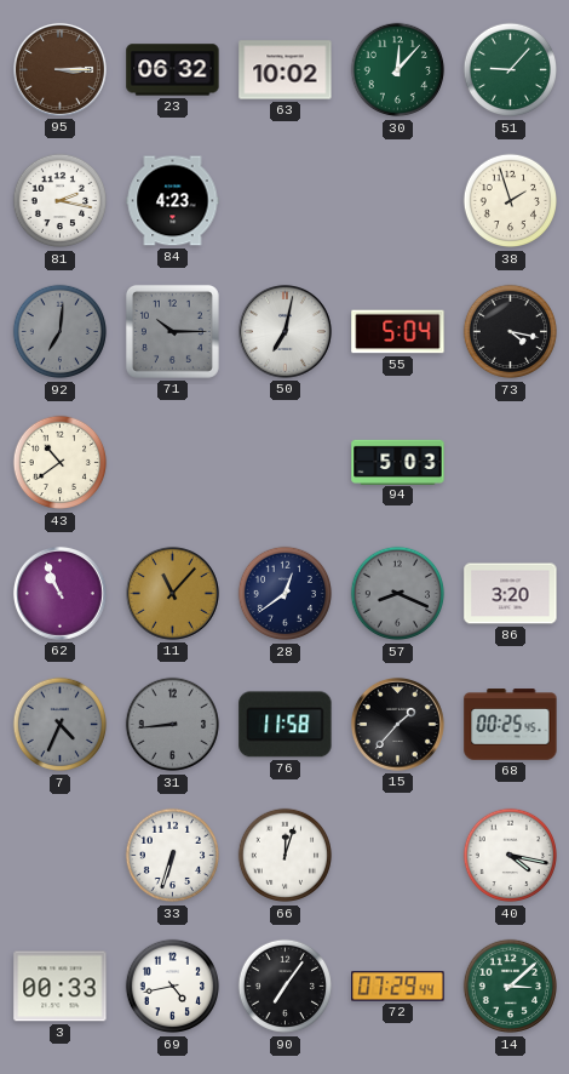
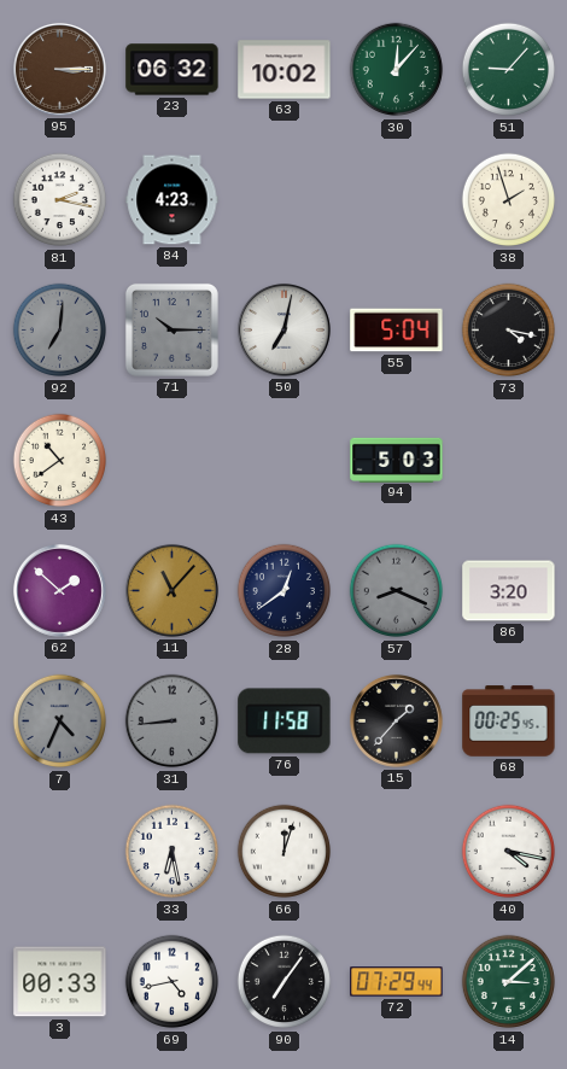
62: 10:56 -> 1:52
33: 6:33 -> 6:28
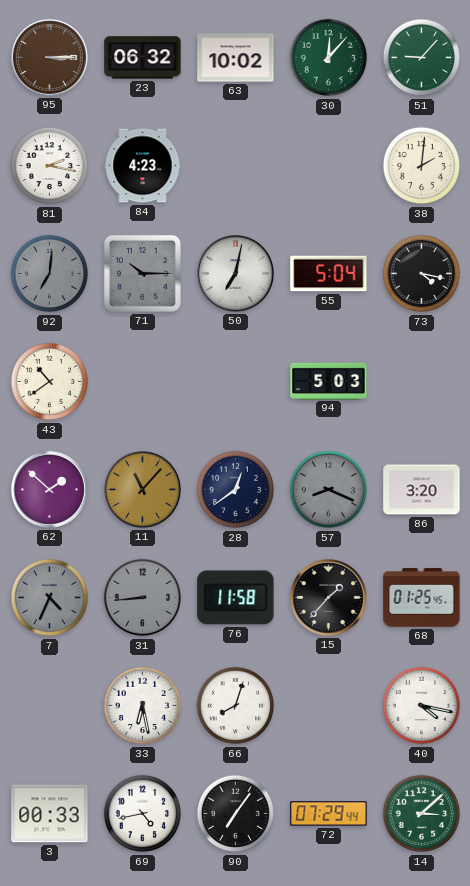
38: 1:57 -> 2:01
68: 00:25 -> 01:25
66: 12:03 -> 8:03
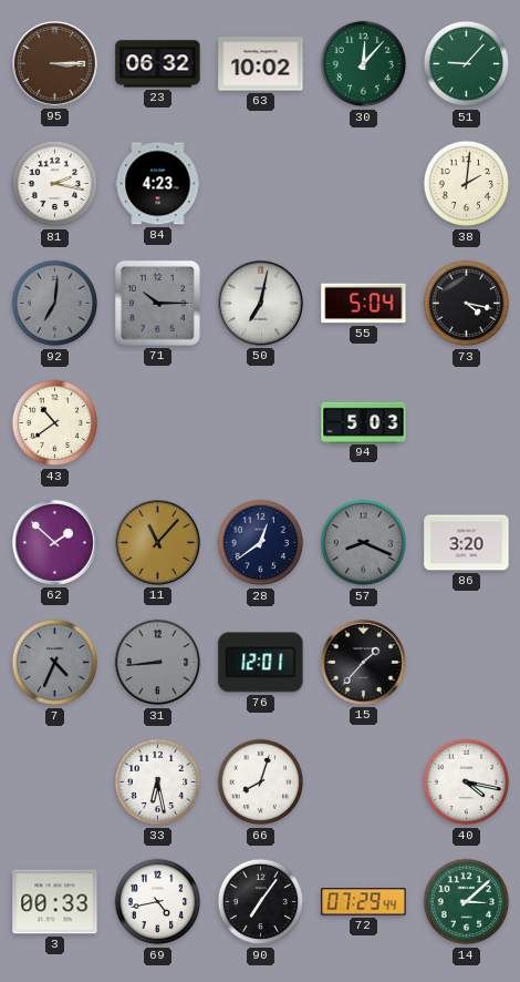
76: 11:58 -> 12:01
68: 01:25 -> none
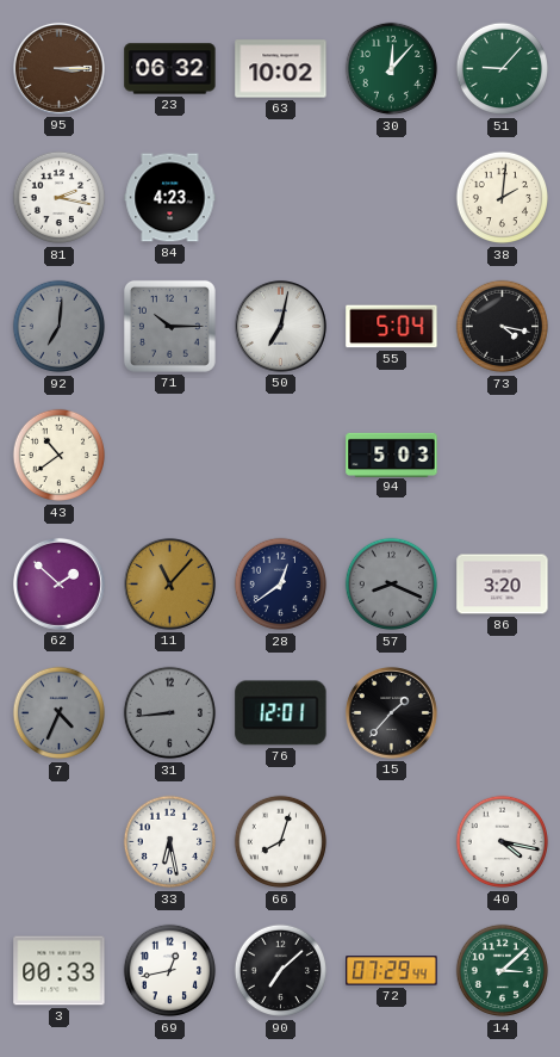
69: 4:43 -> 12:43
90: 7:06 -> 7:08
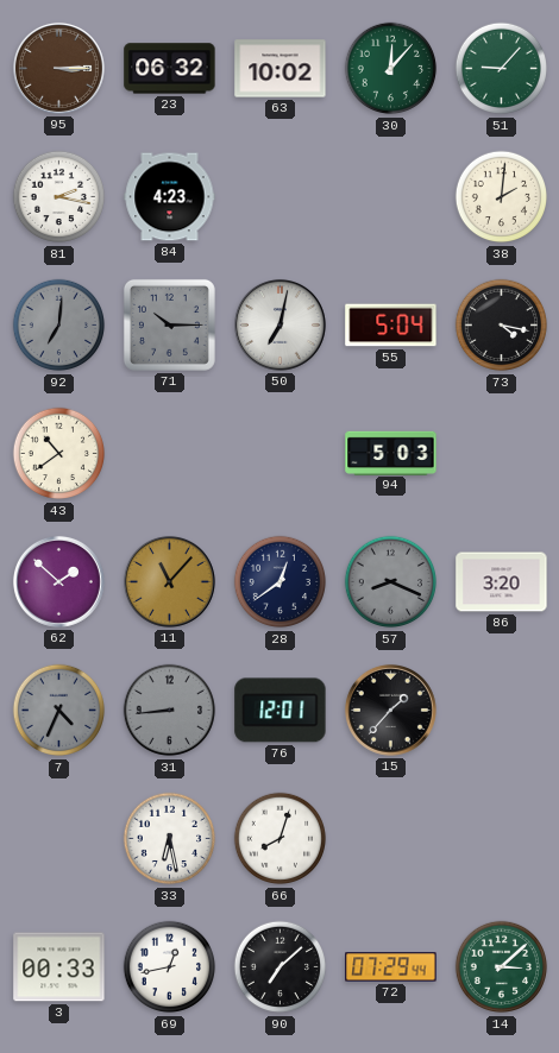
40: 4:17 -> none
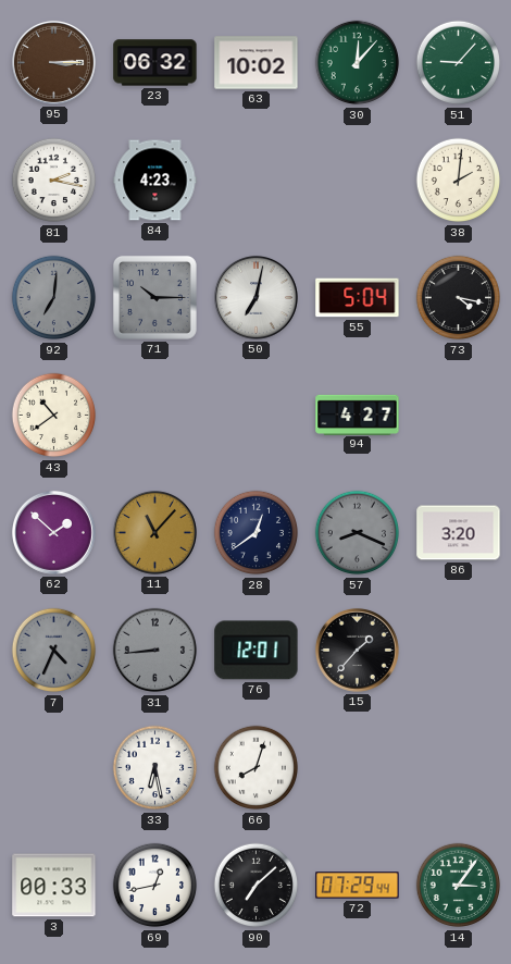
94: 5:03 -> 4:27
14: 3:08 -> 3:06
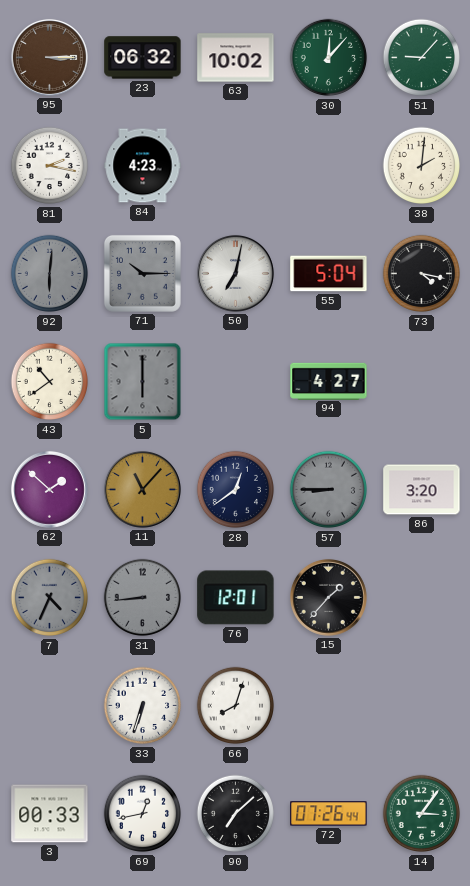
92: 7:01 -> 6:01
5: none -> 6:00
57: 8:19 -> 8:45
33: 6:28 -> 6:33
72: 07:29 -> 07:26
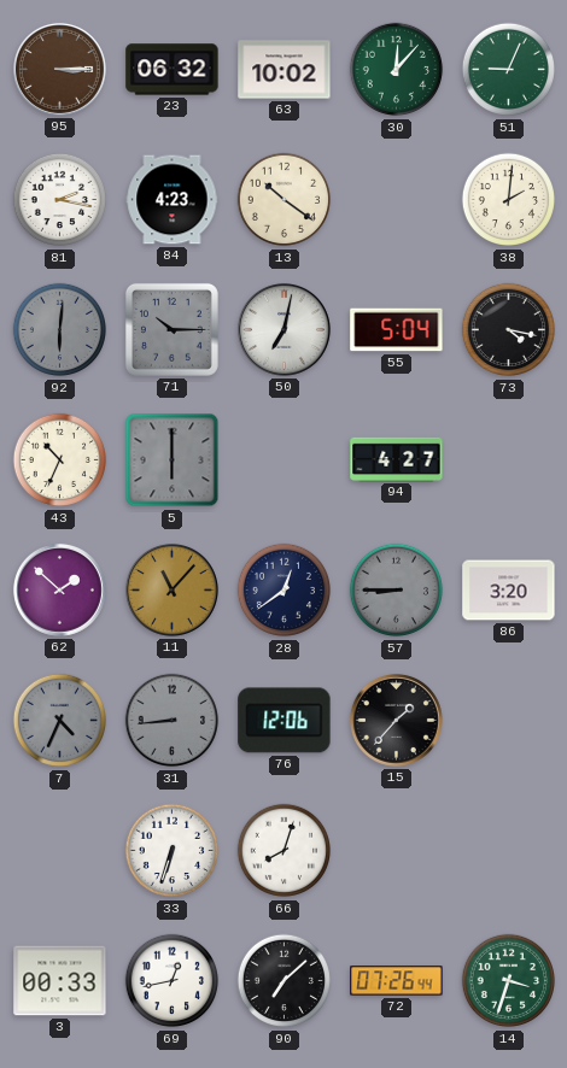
51: 9:07 -> 9:04
13: none -> 10:21
43: 10:39 -> 10:34
76: 12:01 -> 12:06
14: 3:06 -> 3:33
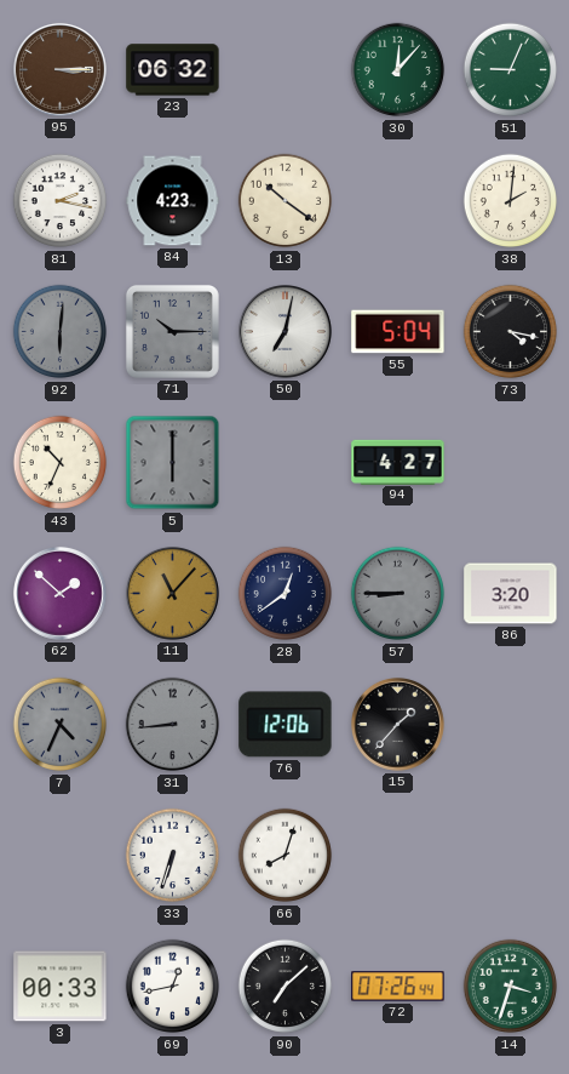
63: 10:02 -> none
